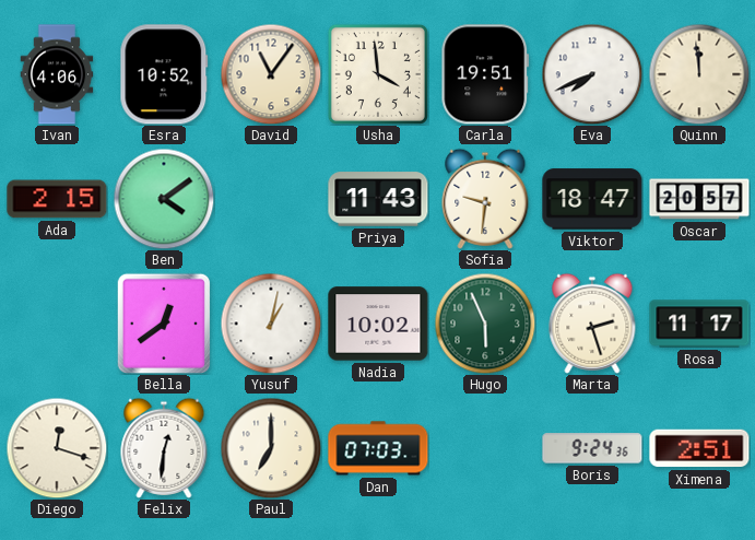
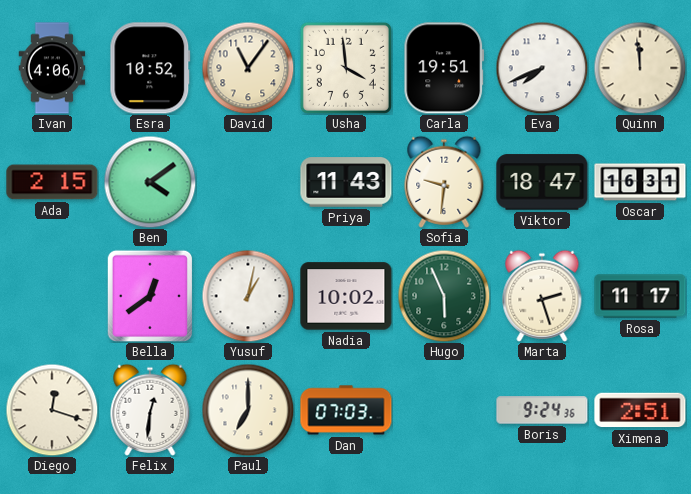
Oscar: 20:57 -> 16:31
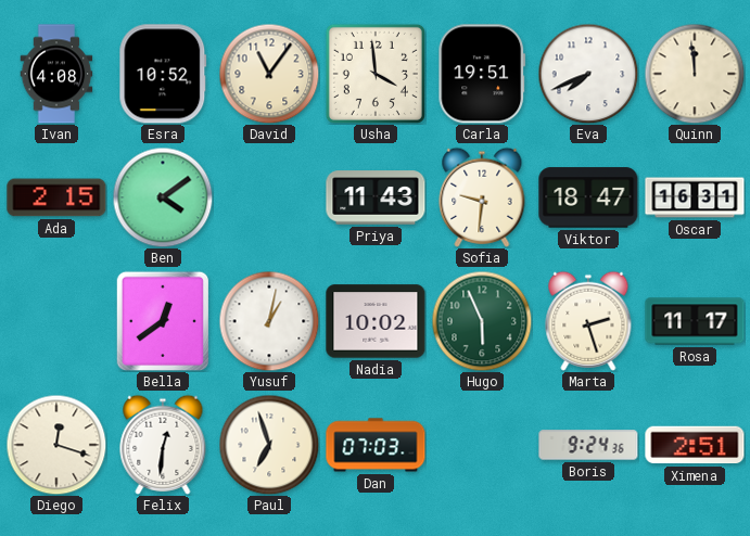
Ivan: 4:06 -> 4:08
Paul: 7:00 -> 6:57
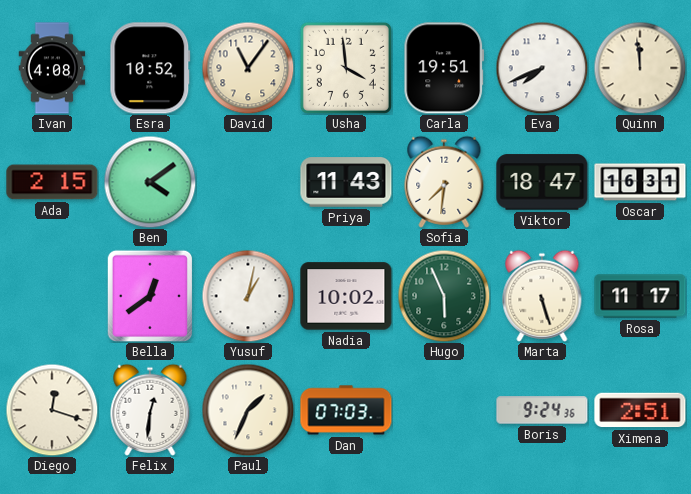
Sofia: 9:31 -> 7:31
Marta: 2:27 -> 5:27
Paul: 6:57 -> 1:34
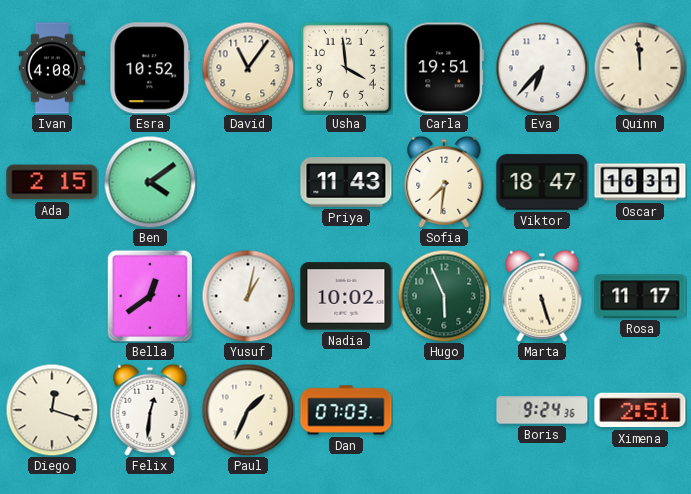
Eva: 7:41 -> 6:37
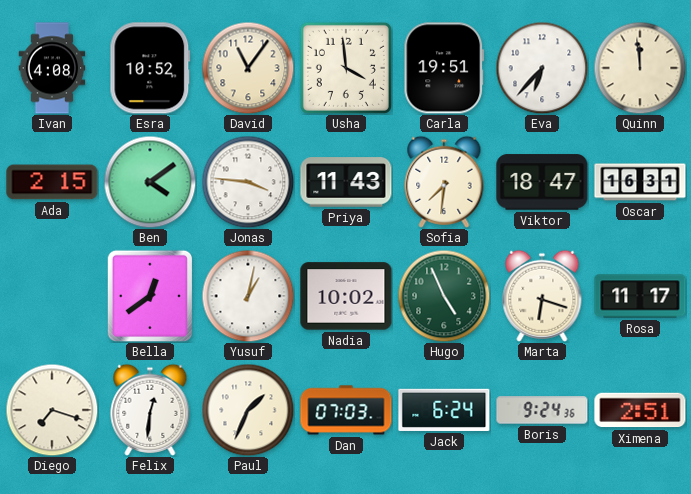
Jonas: none -> 3:46
Hugo: 5:56 -> 4:56
Marta: 5:27 -> 6:18
Diego: 12:18 -> 7:18
Jack: none -> 6:24
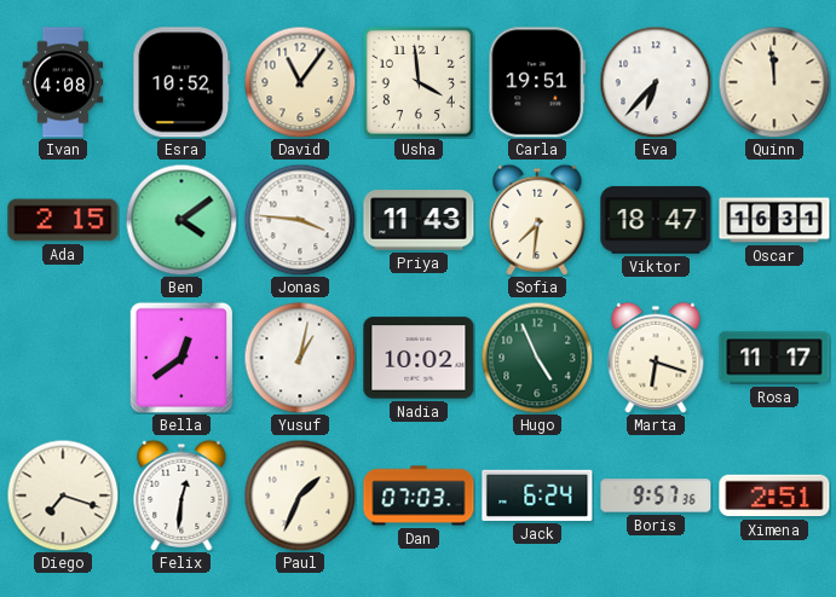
Boris: 9:24 -> 9:57
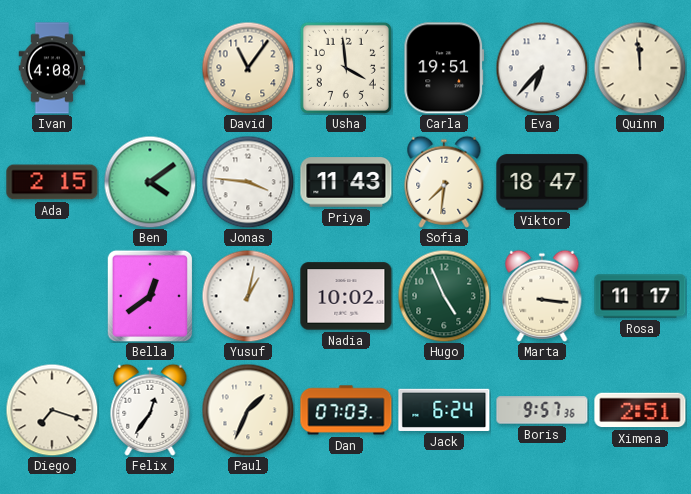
Esra: 10:52 -> none
Oscar: 16:31 -> none
Marta: 6:18 -> 3:16
Felix: 12:31 -> 12:36
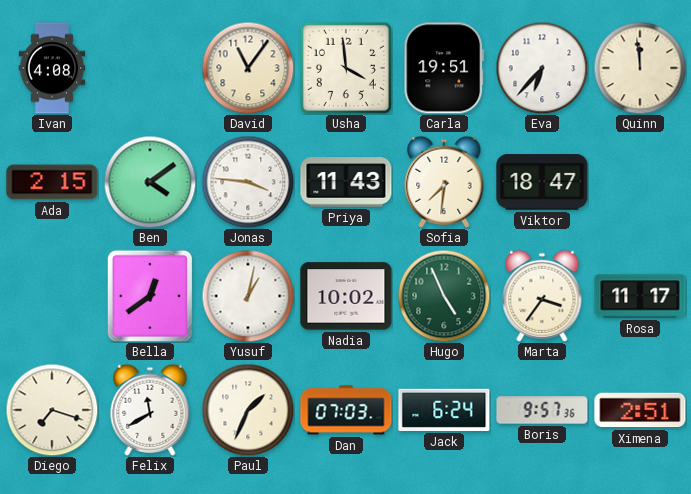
Marta: 3:16 -> 3:36
Felix: 12:36 -> 11:40
